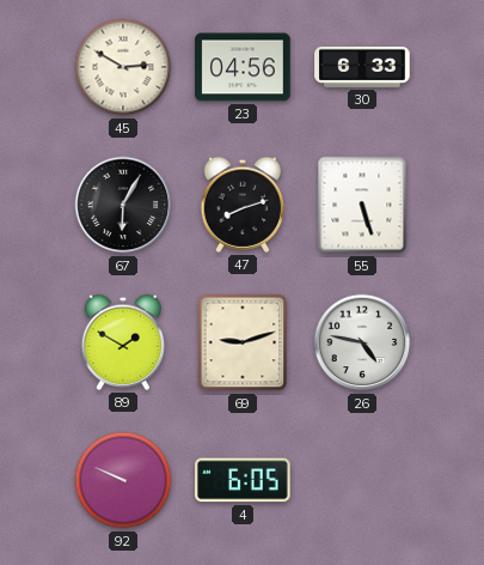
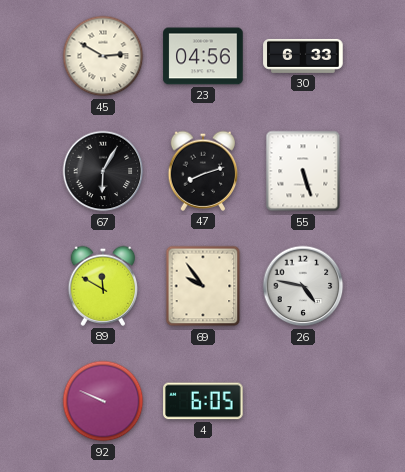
89: 1:50 -> 11:50
69: 9:12 -> 9:54
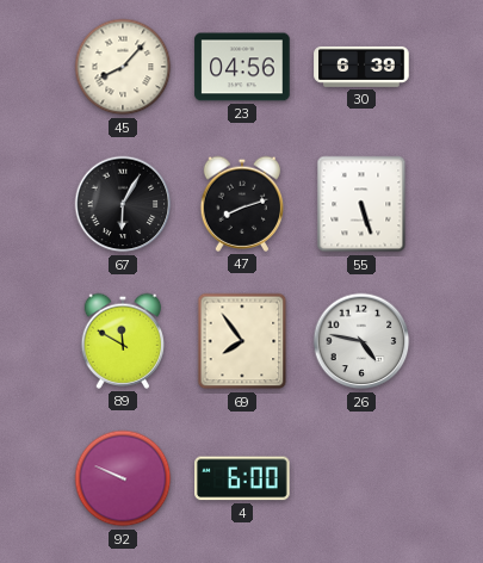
45: 2:50 -> 8:07
30: 6:33 -> 6:39
69: 9:54 -> 7:54
4: 6:05 -> 6:00
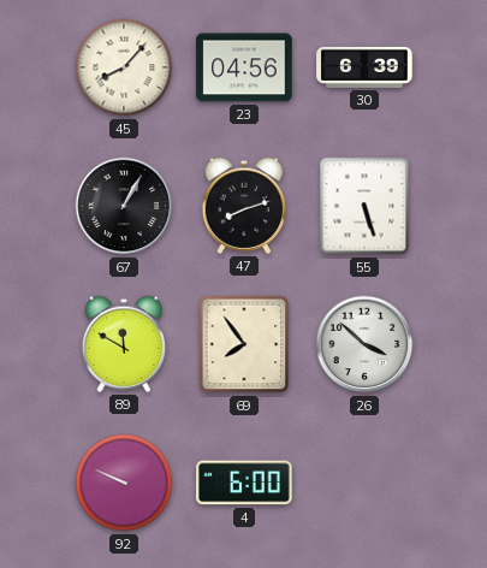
67: 6:05 -> 1:05
26: 4:47 -> 3:52
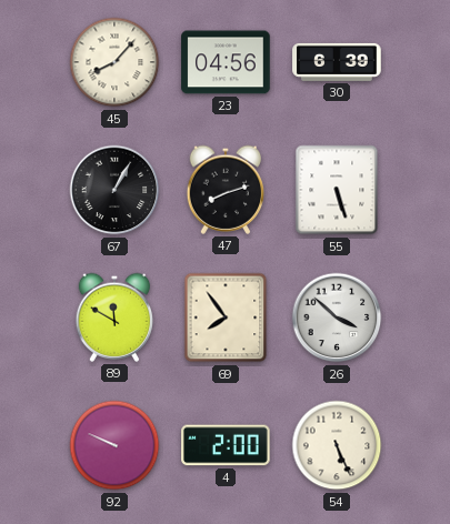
4: 6:00 -> 2:00
54: none -> 5:26
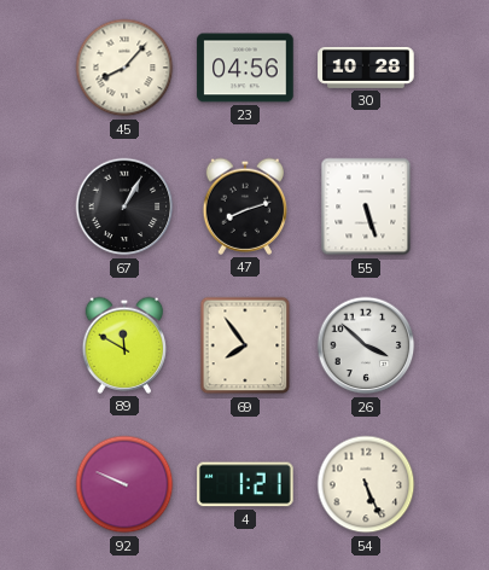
30: 6:39 -> 10:28
4: 2:00 -> 1:21
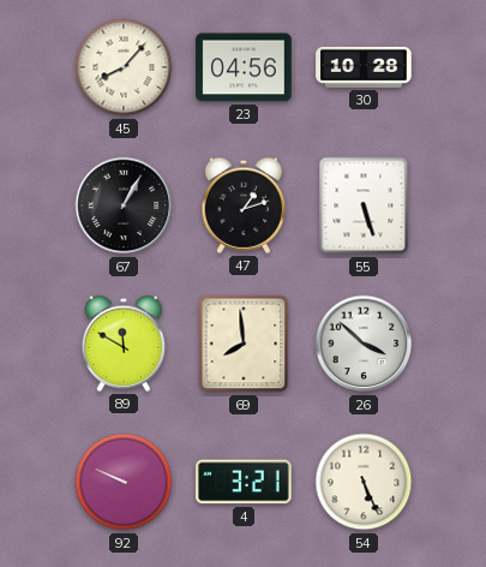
47: 8:12 -> 1:12
69: 7:54 -> 7:59
4: 1:21 -> 3:21
